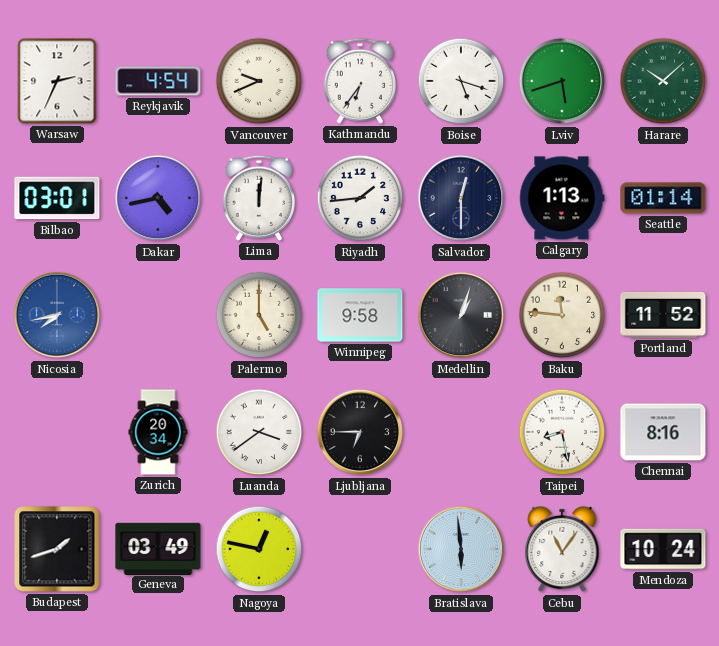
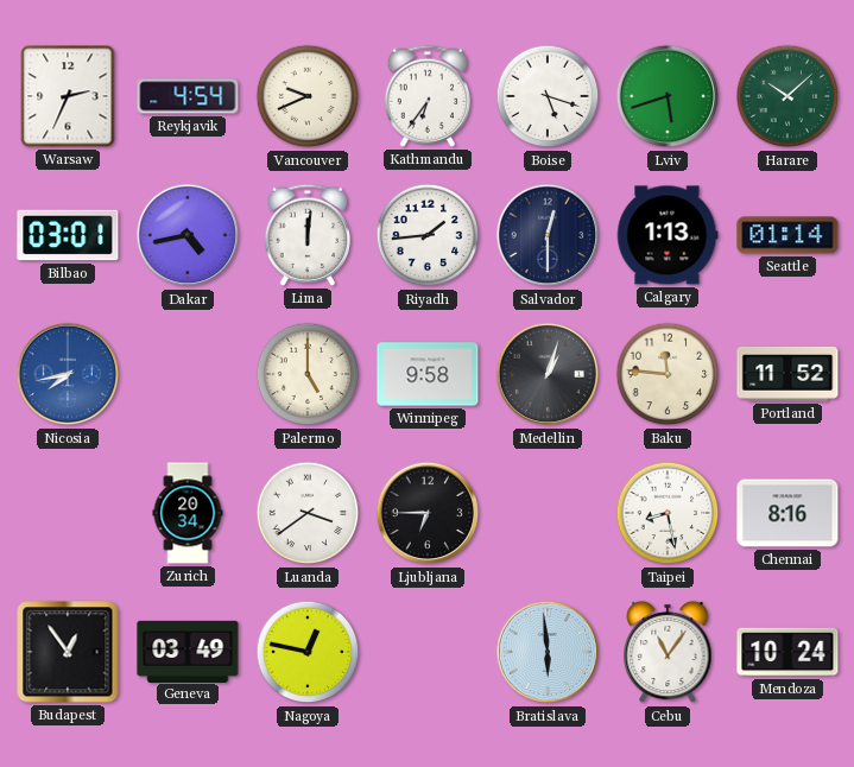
Budapest: 1:42 -> 12:54
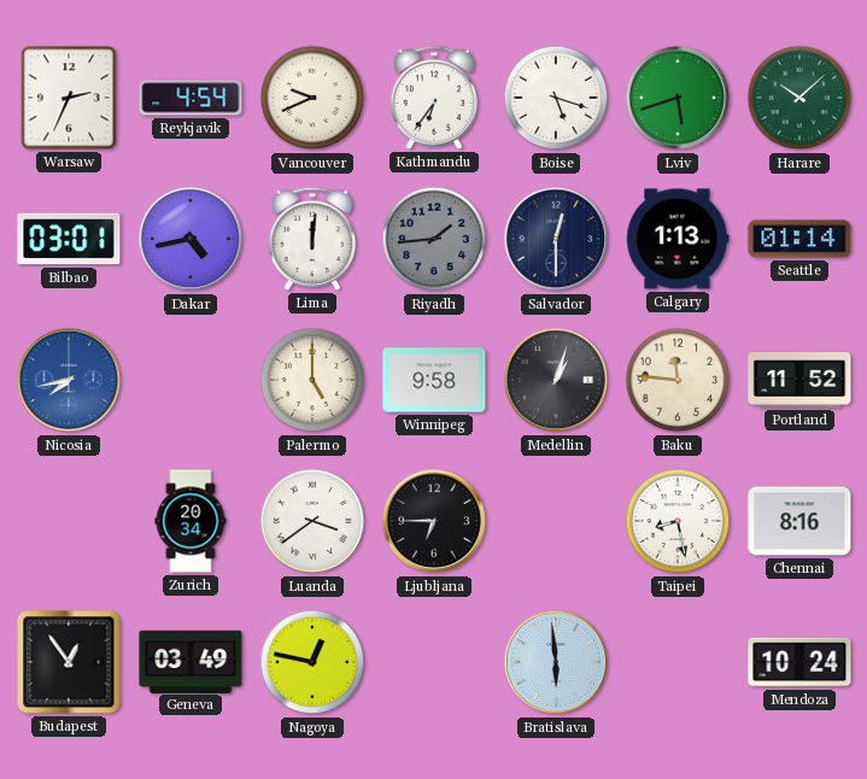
Riyadh dial: white -> grey
Cebu: 11:06 -> none
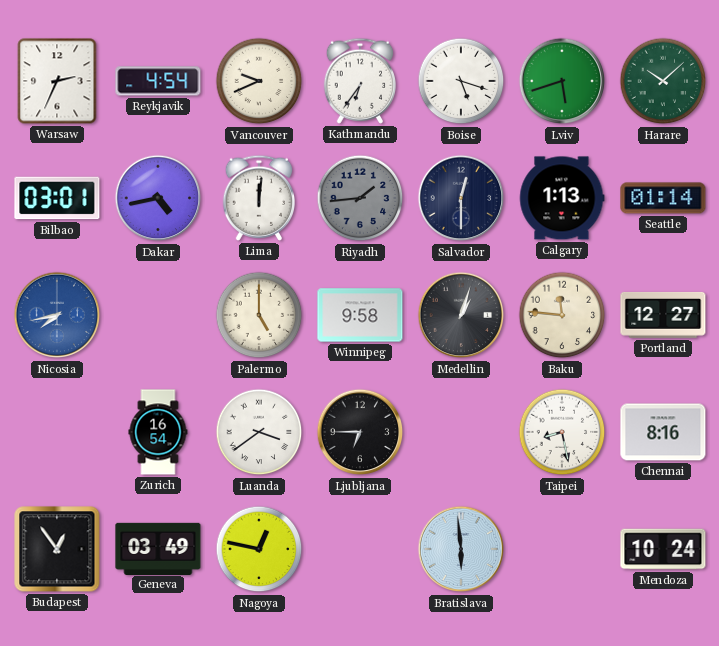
Portland: 11:52 -> 12:27
Zurich: 20:34 -> 16:54
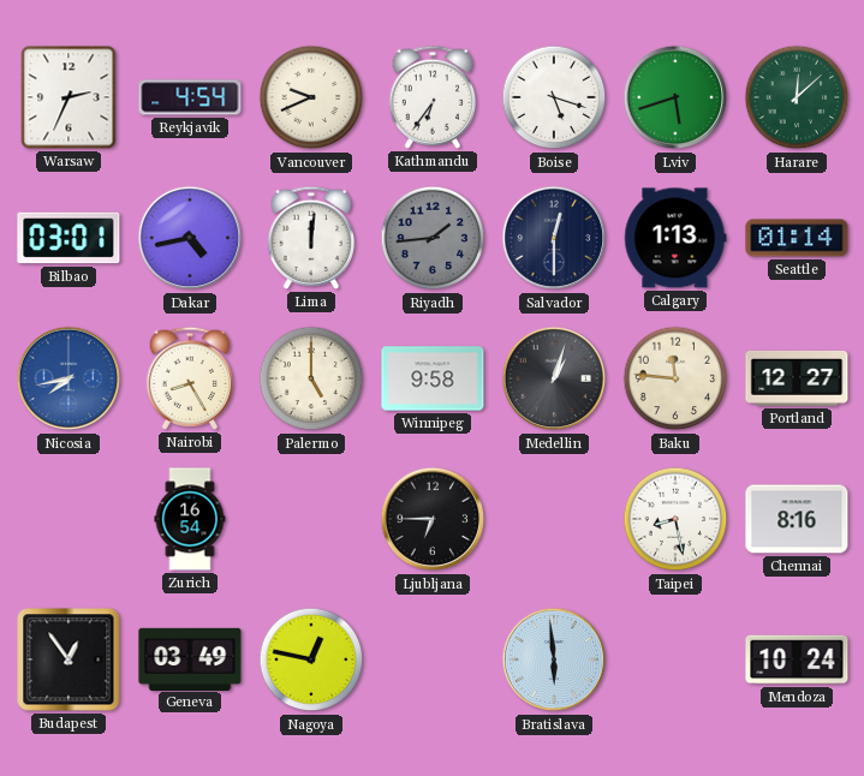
Harare: 10:08 -> 12:08
Nairobi: none -> 8:25
Luanda: 3:39 -> none
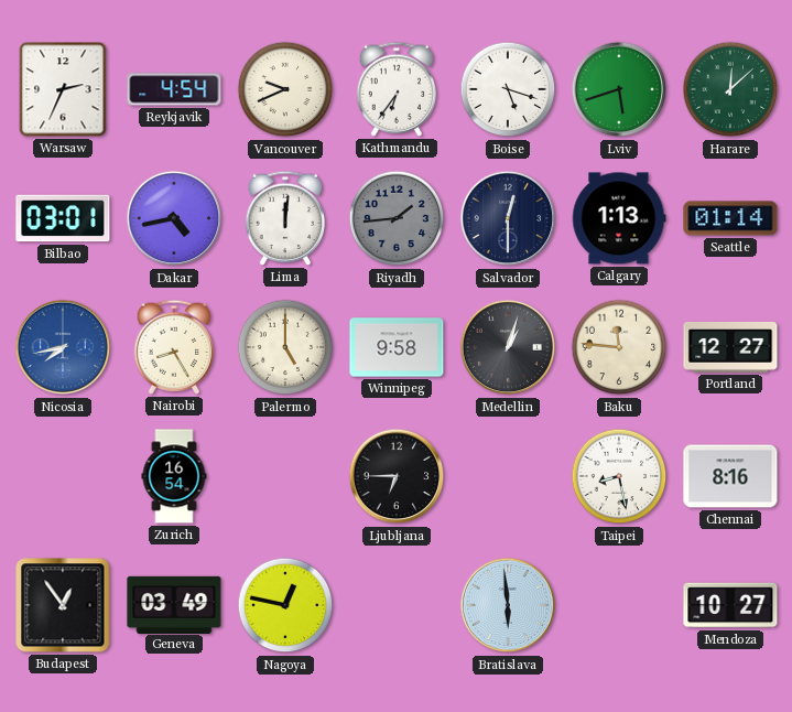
Mendoza: 10:24 -> 10:27
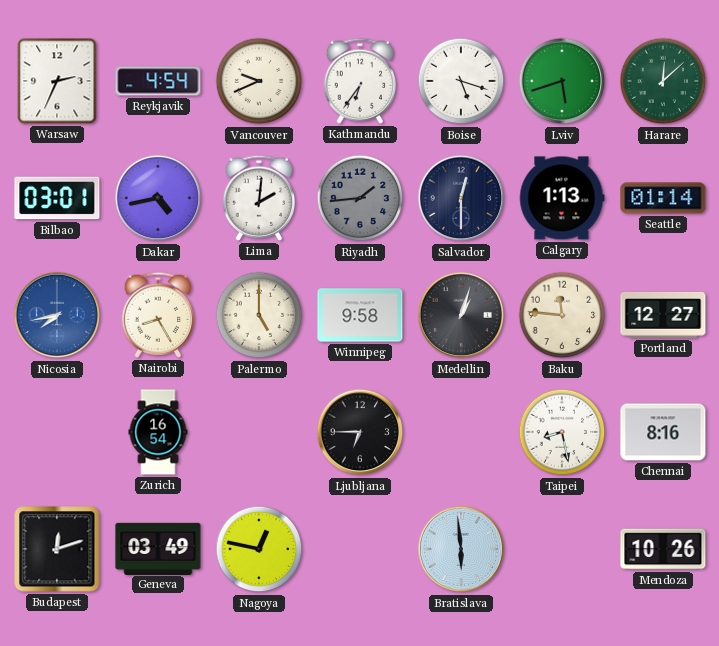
Lima: 12:01 -> 2:01
Budapest: 12:54 -> 12:12
Mendoza: 10:27 -> 10:26
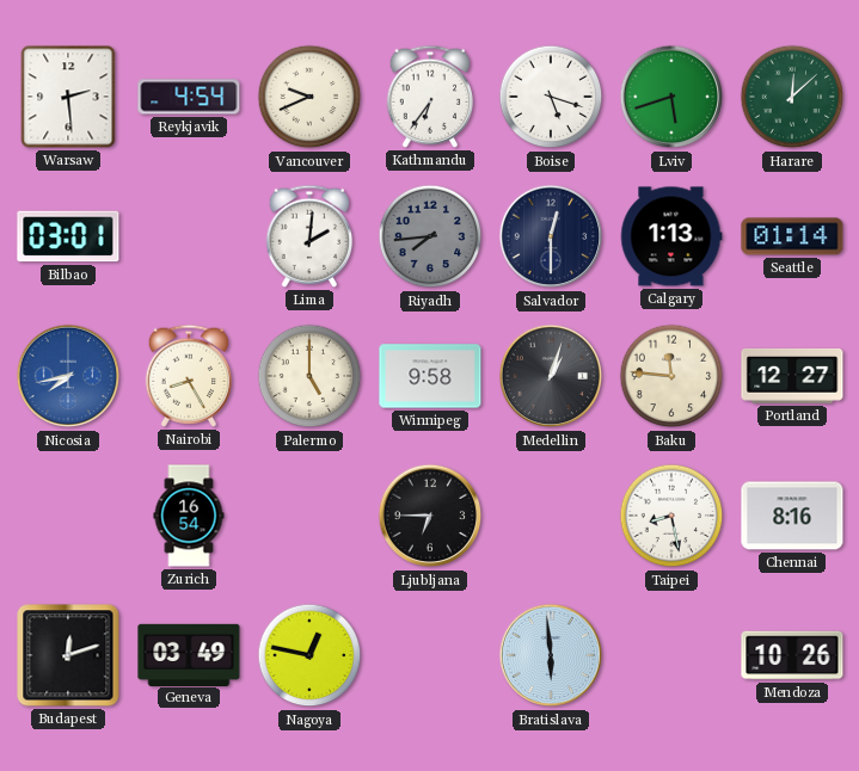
Warsaw: 2:34 -> 2:29
Dakar: 4:43 -> none
Riyadh: 1:44 -> 7:44
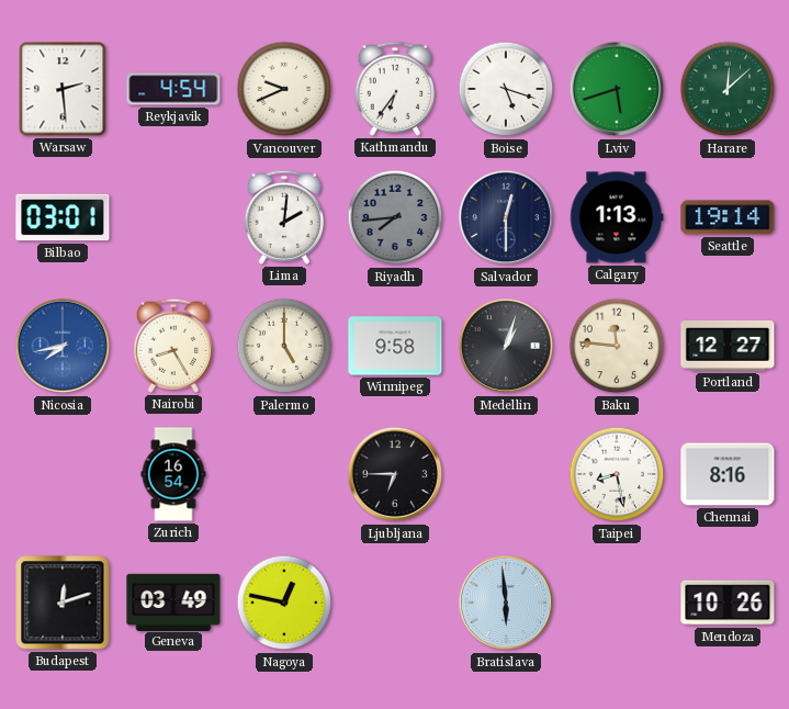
Seattle: 01:14 -> 19:14
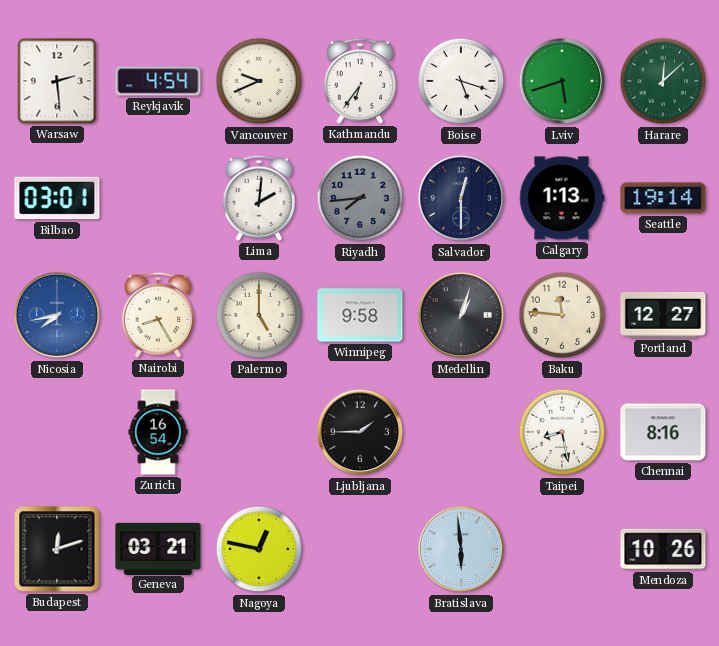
Ljubljana: 6:45 -> 1:45
Geneva: 03:49 -> 03:21
